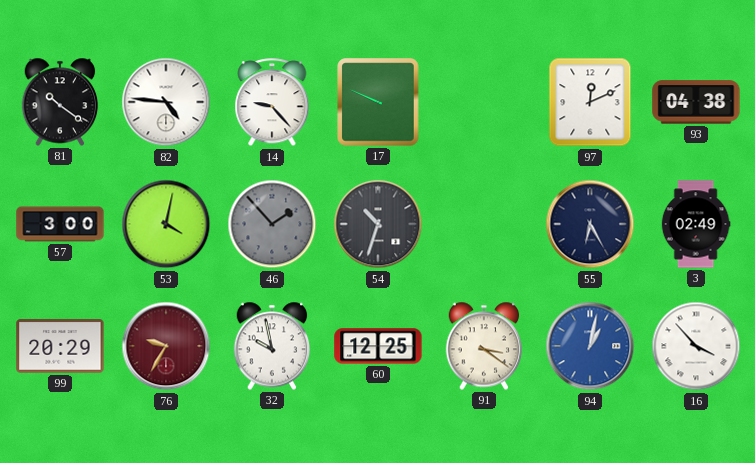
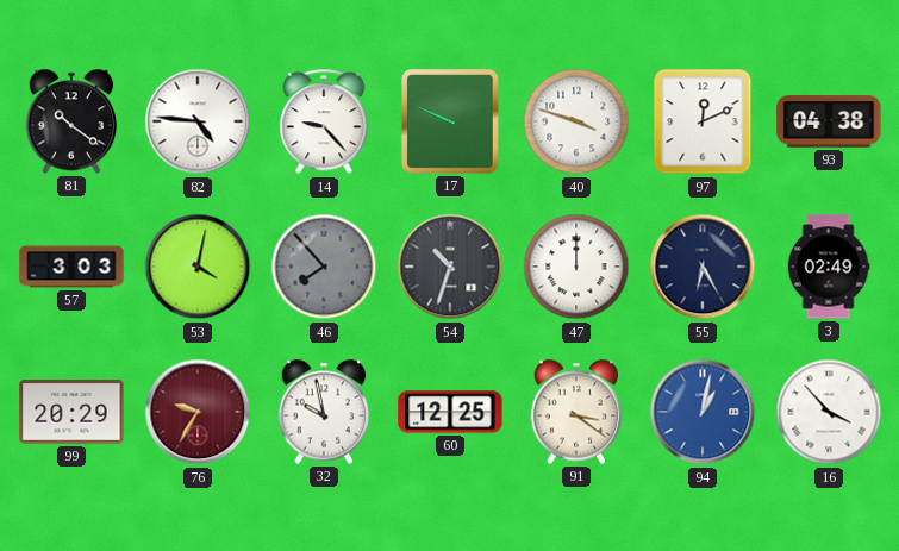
40: none -> 3:48
57: 3:00 -> 3:03
46: 1:53 -> 7:53
47: none -> 12:00
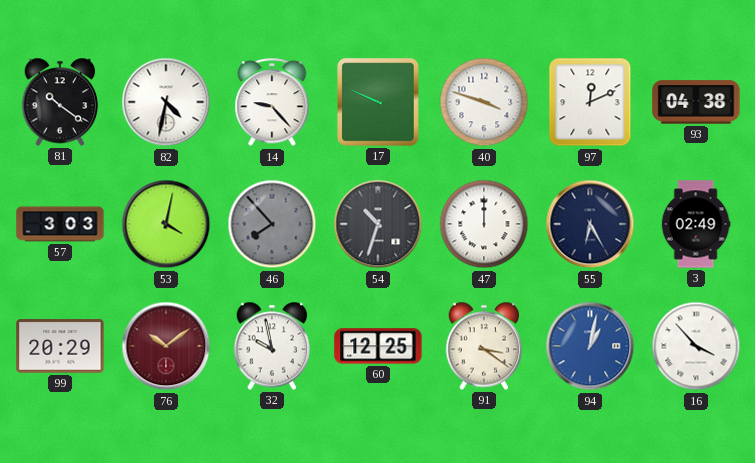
82: 4:46 -> 4:32
76: 9:35 -> 10:09
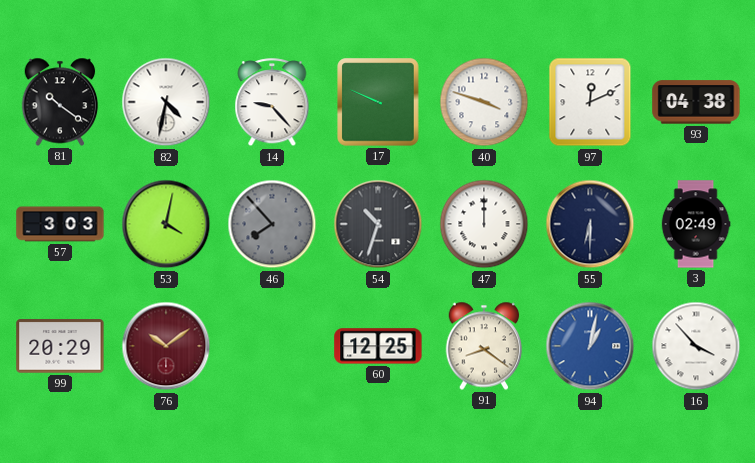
55: 6:25 -> 6:30
32: 9:58 -> none
91: 3:21 -> 8:21
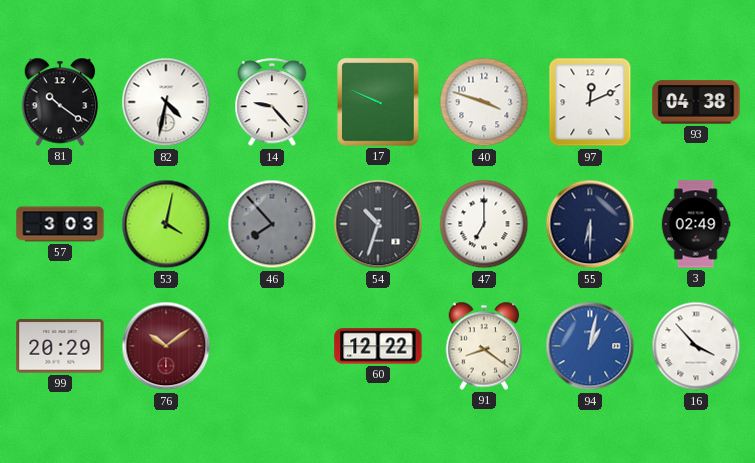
47: 12:00 -> 7:00
60: 12:25 -> 12:22
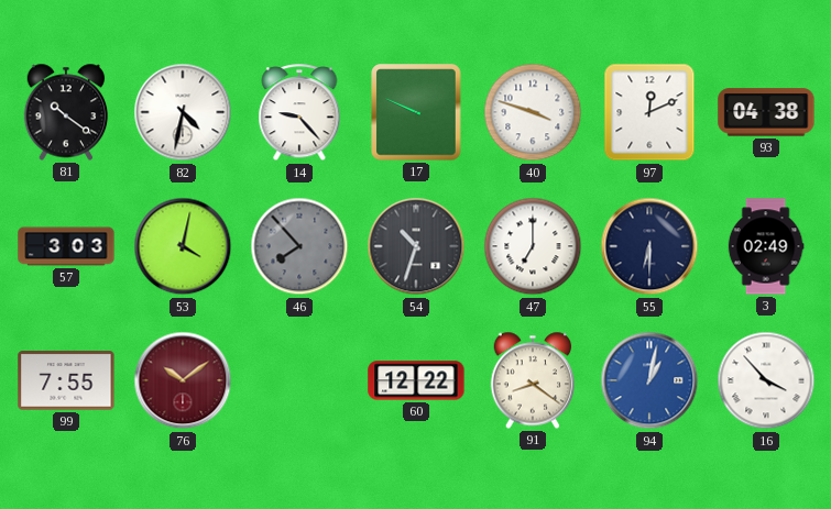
99: 20:29 -> 7:55
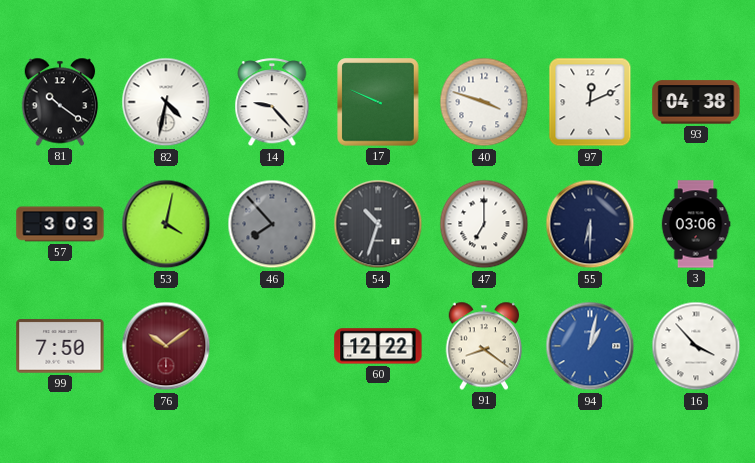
3: 02:49 -> 03:06
99: 7:55 -> 7:50
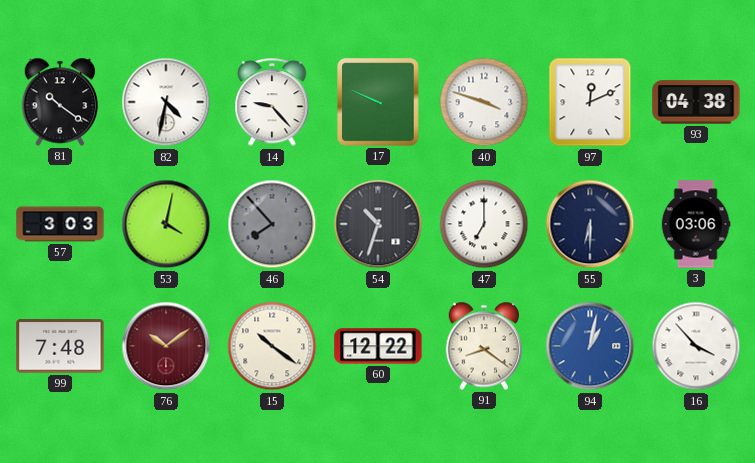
99: 7:50 -> 7:48
15: none -> 10:21
